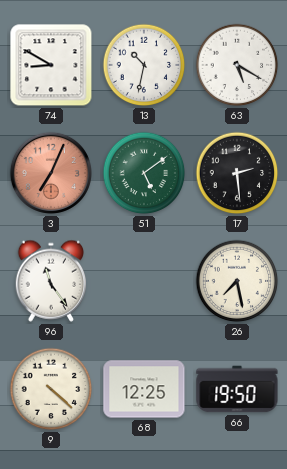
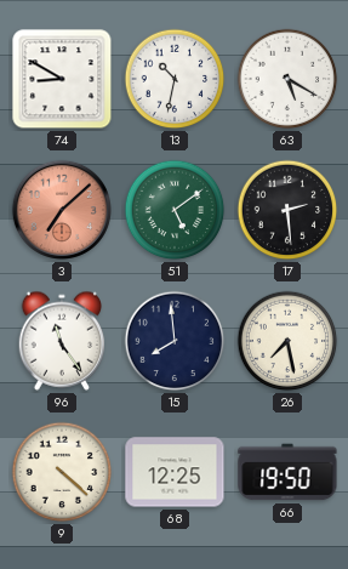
3: 7:04 -> 7:08
15: none -> 7:59
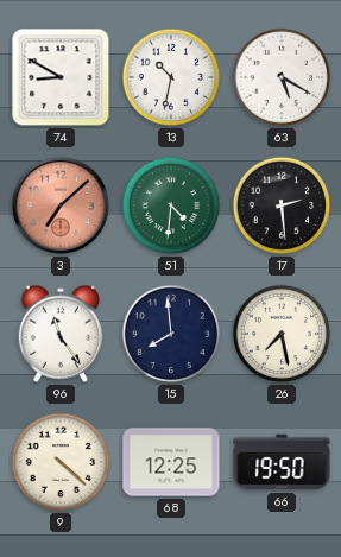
51: 5:09 -> 4:31
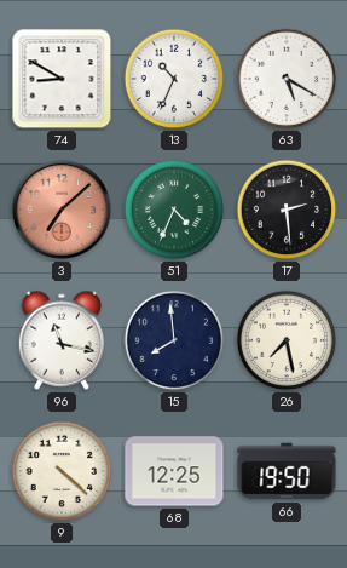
13: 10:32 -> 10:34
51: 4:31 -> 4:34
96: 11:24 -> 11:17
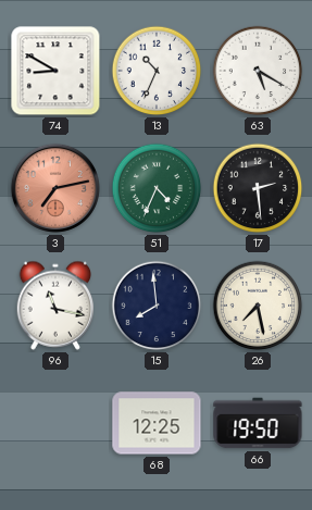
3: 7:08 -> 7:13
9: 4:22 -> none
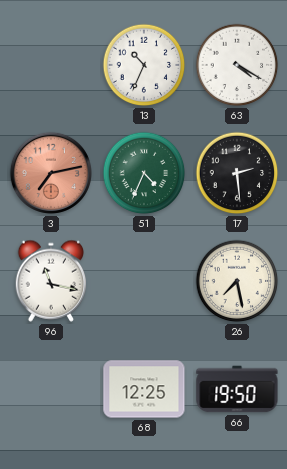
74: 8:50 -> none
63: 5:20 -> 4:20
15: 7:59 -> none
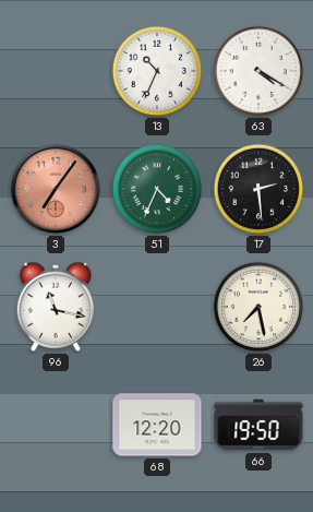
3: 7:13 -> 7:06
68: 12:25 -> 12:20
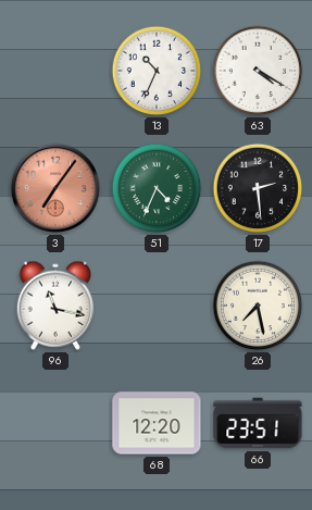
66: 19:50 -> 23:51
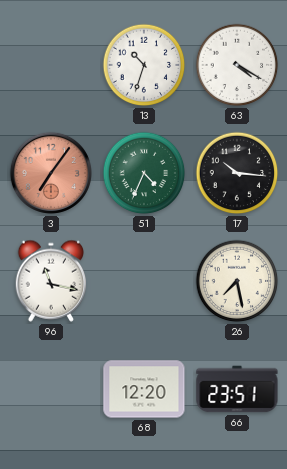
13: 10:34 -> 10:33
17: 2:29 -> 10:16
